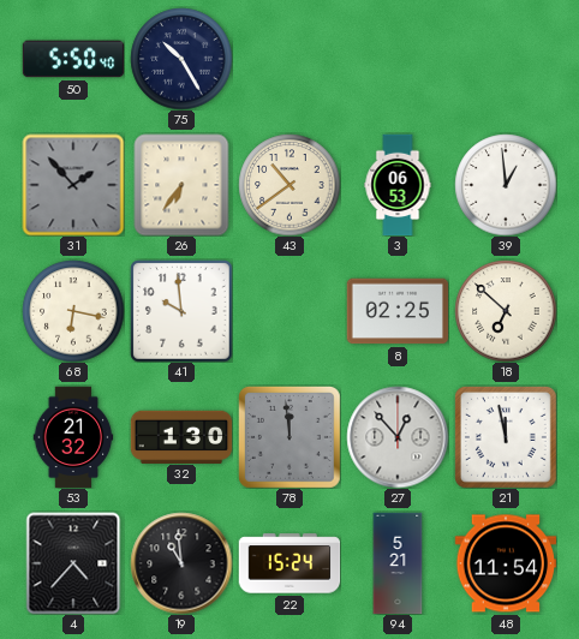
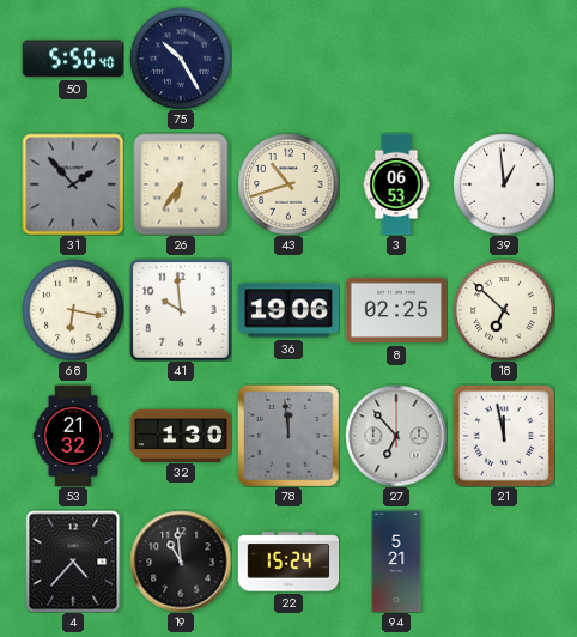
43: 10:39 -> 10:42
36: none -> 19:06
27: 12:53 -> 6:53
48: 11:54 -> none
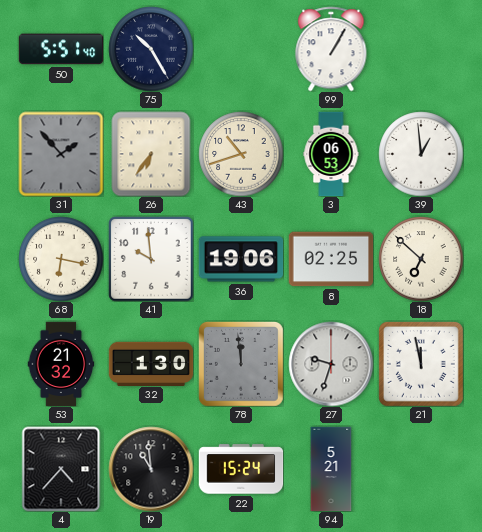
50: 5:50 -> 5:51
99: none -> 1:05
27: 6:53 -> 9:33
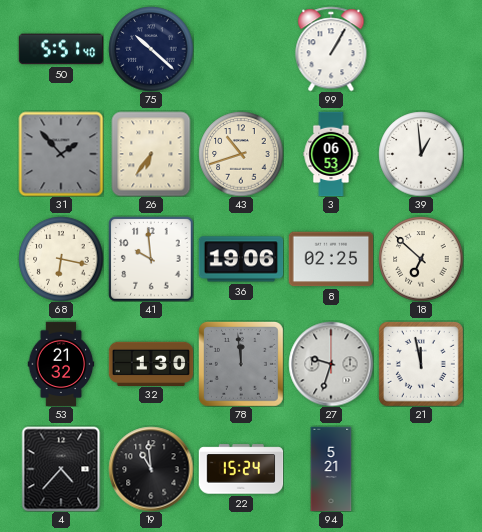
75: 10:25 -> 10:22
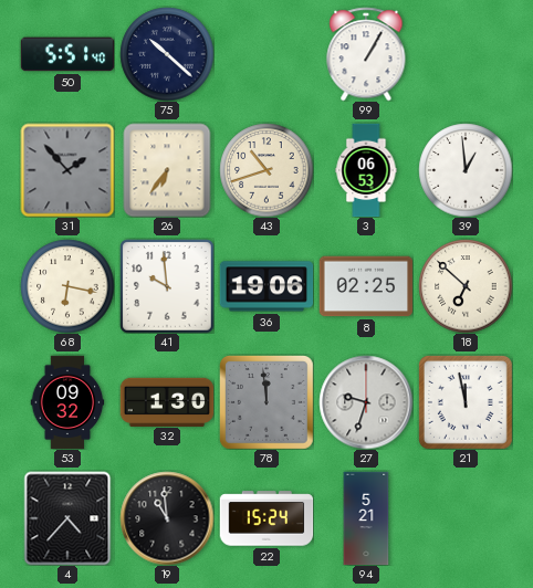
53: 21:32 -> 09:32
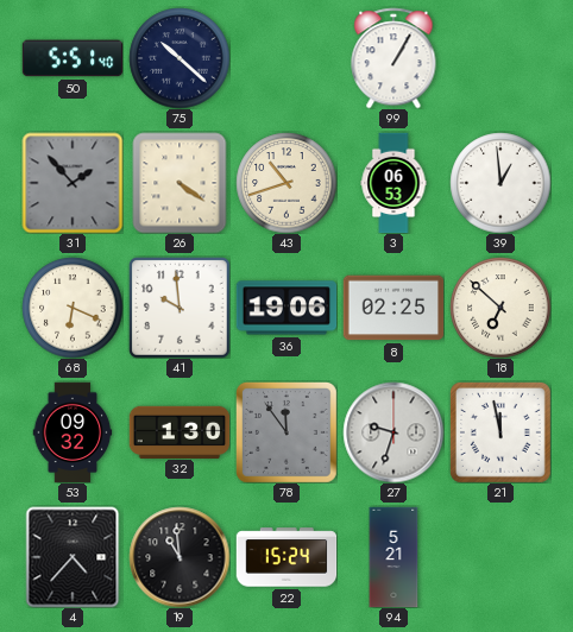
26: 6:36 -> 4:21
68: 6:17 -> 6:19
78: 11:59 -> 11:54
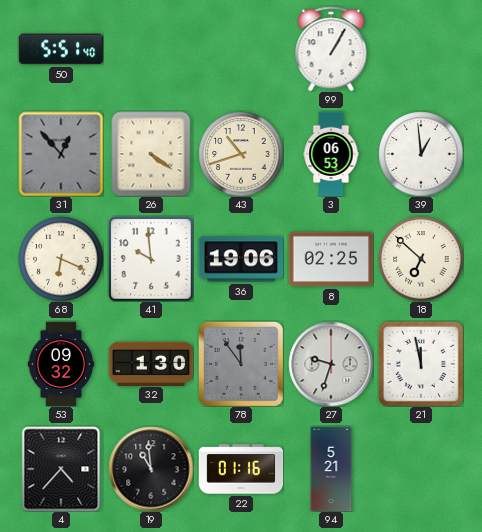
75: 10:22 -> none
31: 1:53 -> 12:53
22: 15:24 -> 01:16
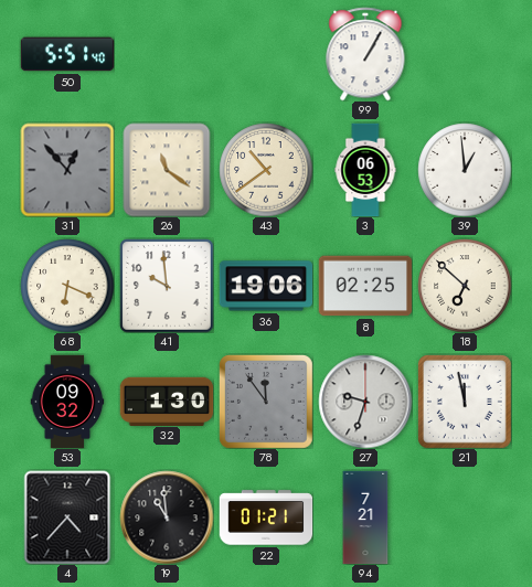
26: 4:21 -> 11:21
43: 10:42 -> 10:39
22: 01:16 -> 01:21
94: 5:21 -> 7:21
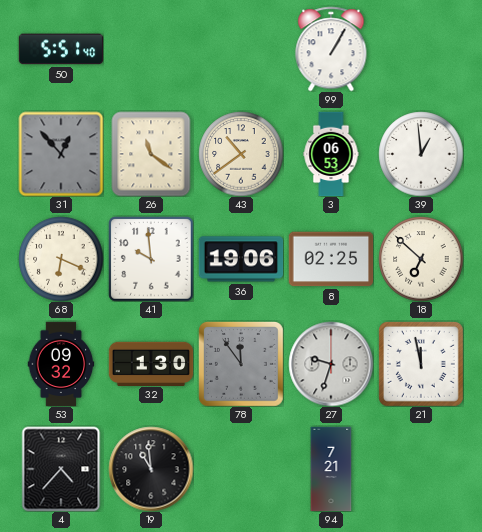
22: 01:21 -> none
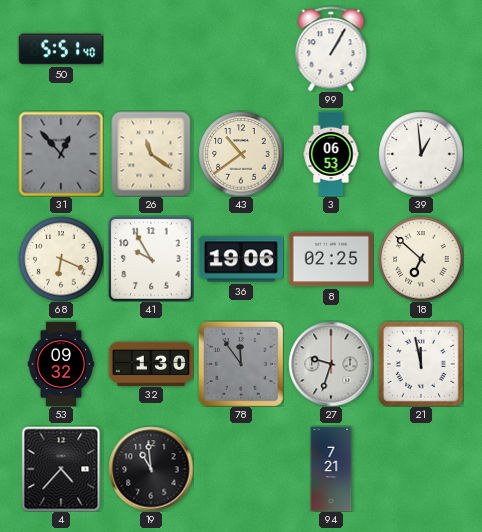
41: 9:59 -> 9:55
